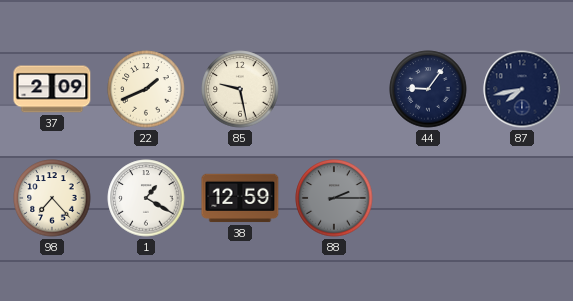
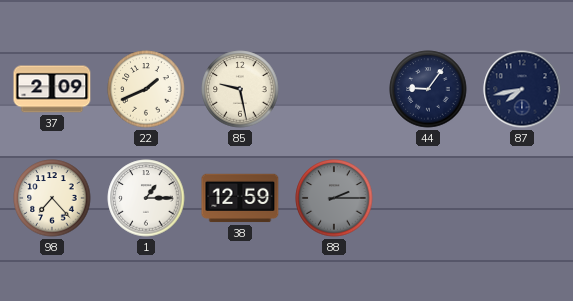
1: 1:20 -> 1:15
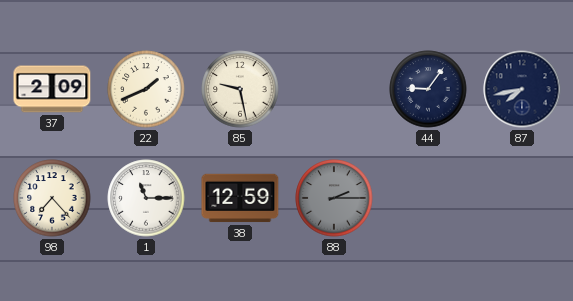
1: 1:15 -> 11:15
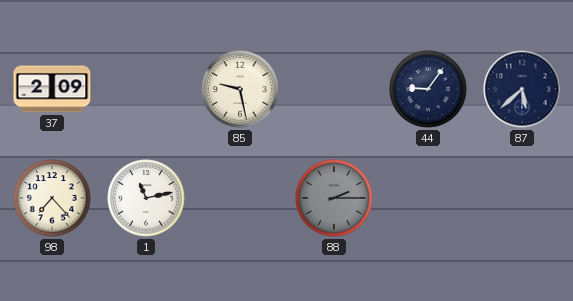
22: 1:41 -> none
87: 7:43 -> 5:38
1: 11:15 -> 11:13
38: 12:59 -> none
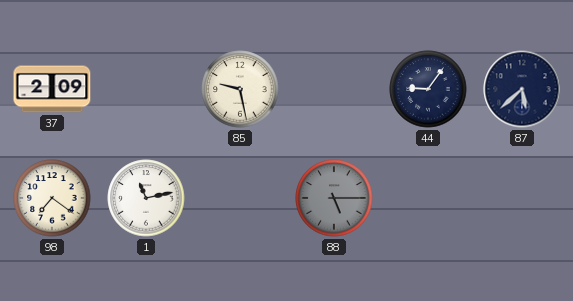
98: 7:23 -> 7:21
88: 2:15 -> 5:15
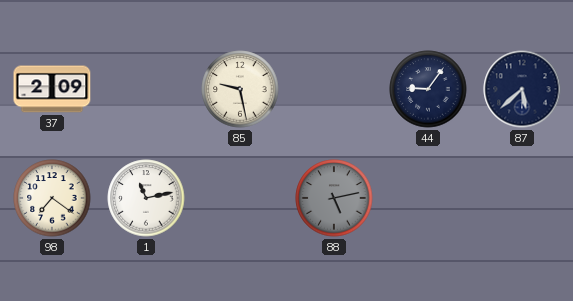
88: 5:15 -> 5:13
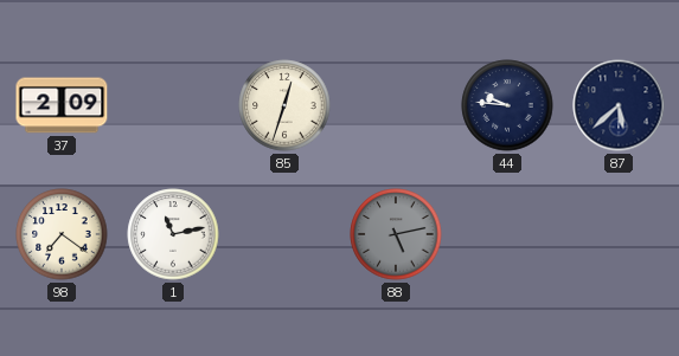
85: 9:28 -> 12:33
44: 9:06 -> 9:46
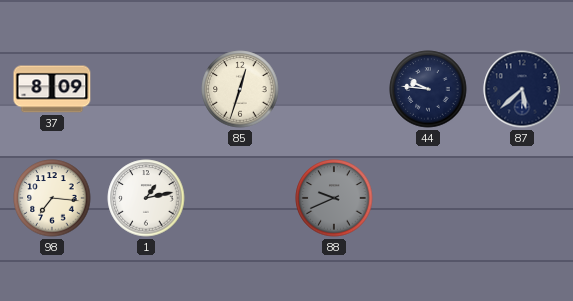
37: 2:09 -> 8:09
98: 7:21 -> 7:16
1: 11:13 -> 1:13
88: 5:13 -> 9:41
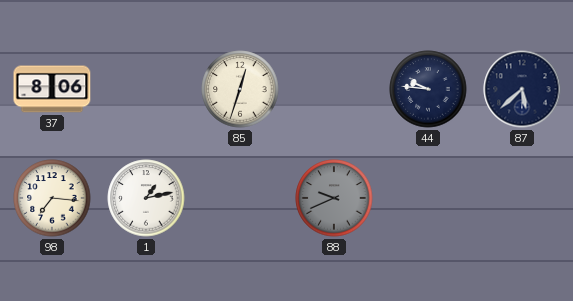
37: 8:09 -> 8:06
